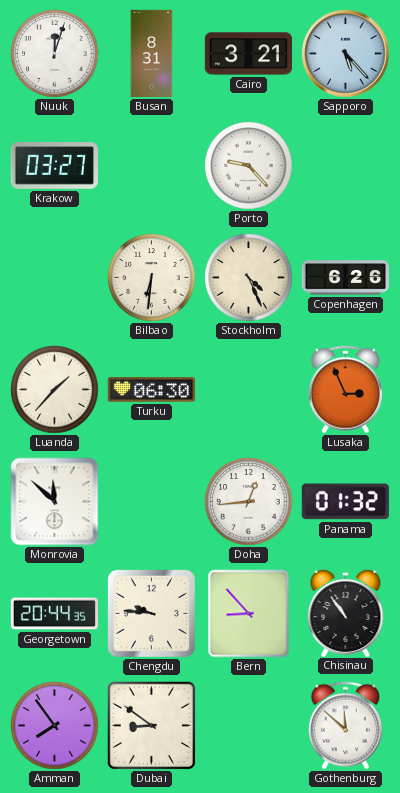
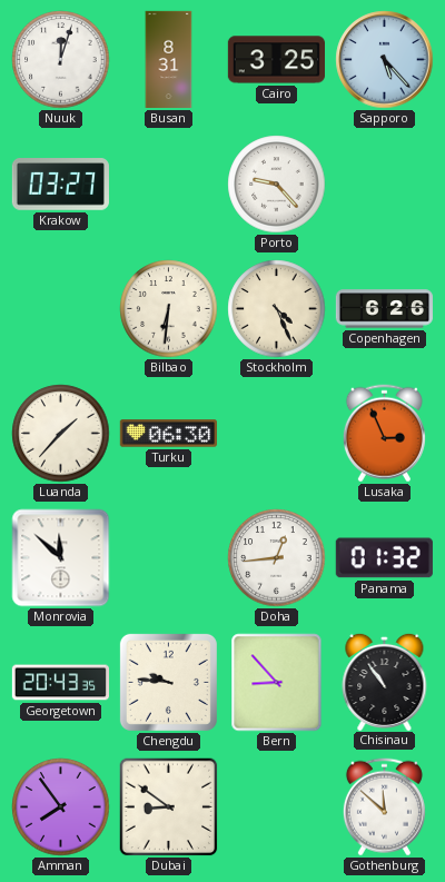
Cairo: 3:21 -> 3:25
Georgetown: 20:44 -> 20:43
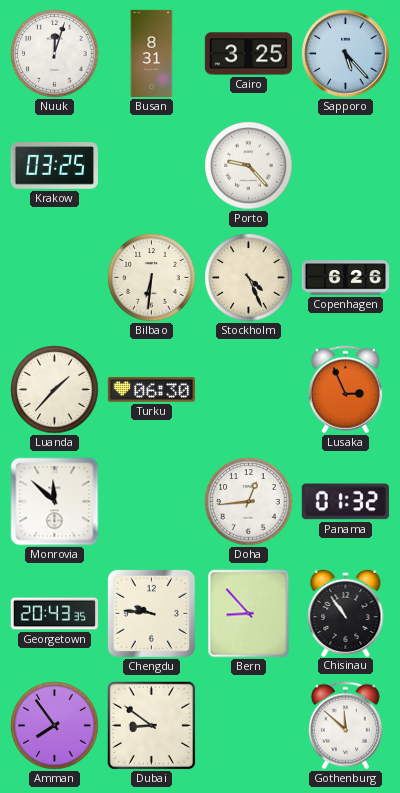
Krakow: 03:27 -> 03:25
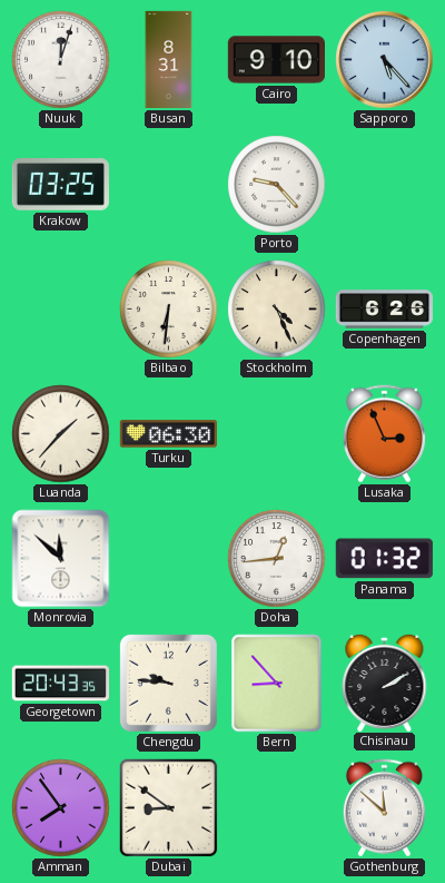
Cairo: 3:25 -> 9:10
Chisinau: 10:54 -> 2:10
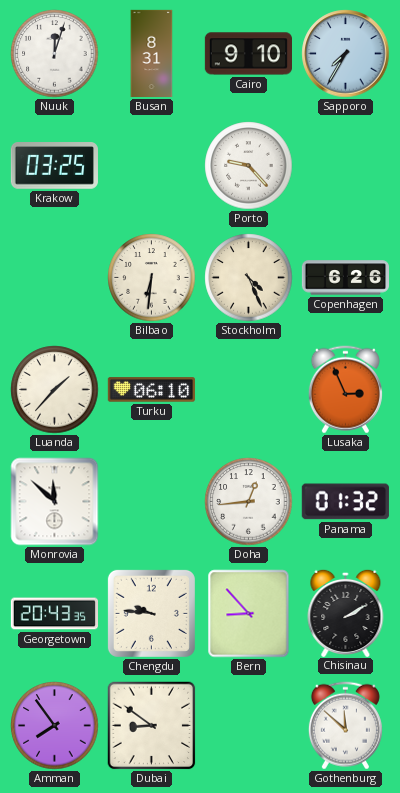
Sapporo: 5:23 -> 7:35
Turku: 06:30 -> 06:10
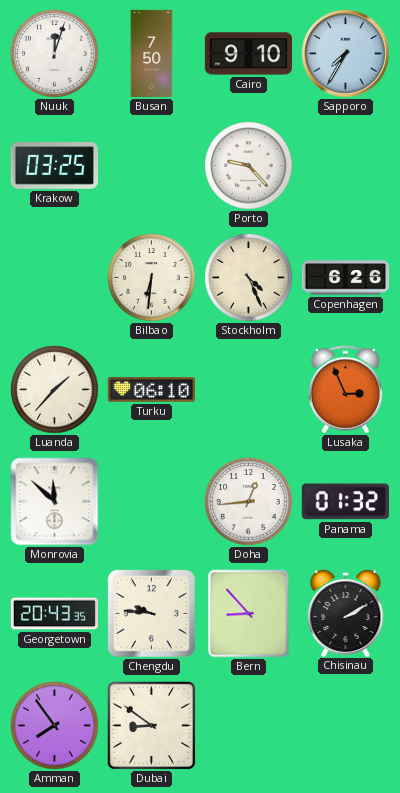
Busan: 8:31 -> 7:50
Gothenburg: 11:52 -> none
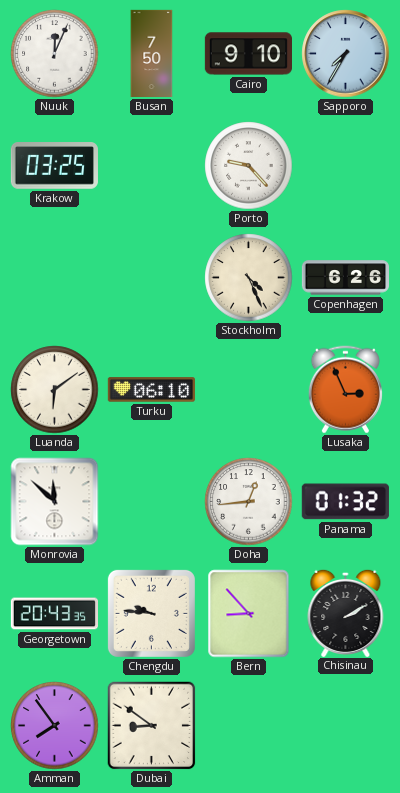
Nuuk: 12:03 -> 12:04
Bilbao: 6:31 -> none
Luanda: 1:37 -> 6:09
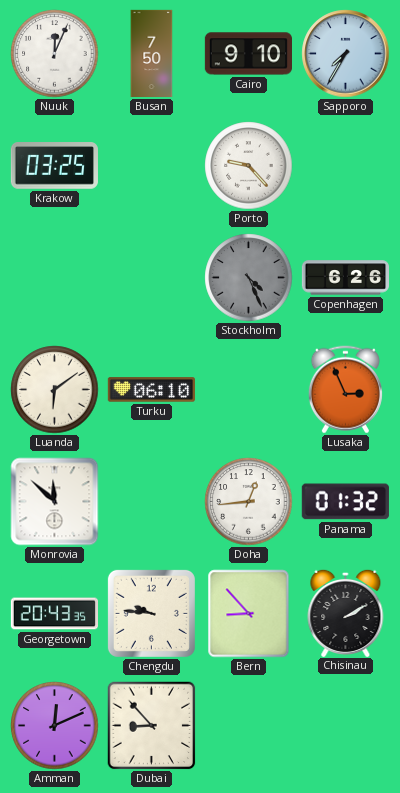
Stockholm dial: cream -> grey
Amman: 7:54 -> 12:11
Dubai: 8:51 -> 8:53
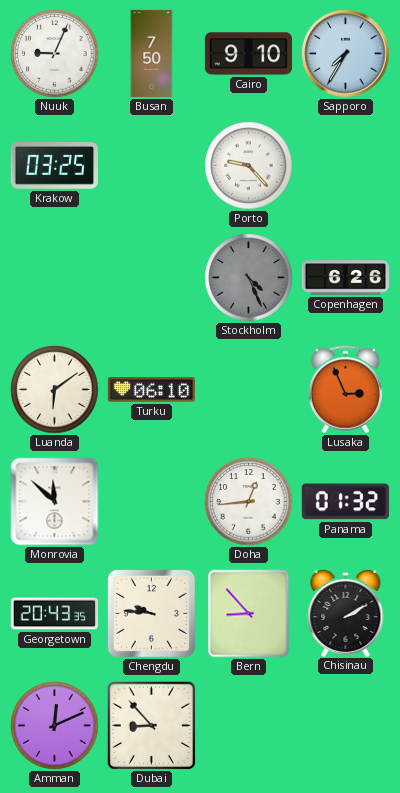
Nuuk: 12:04 -> 9:04
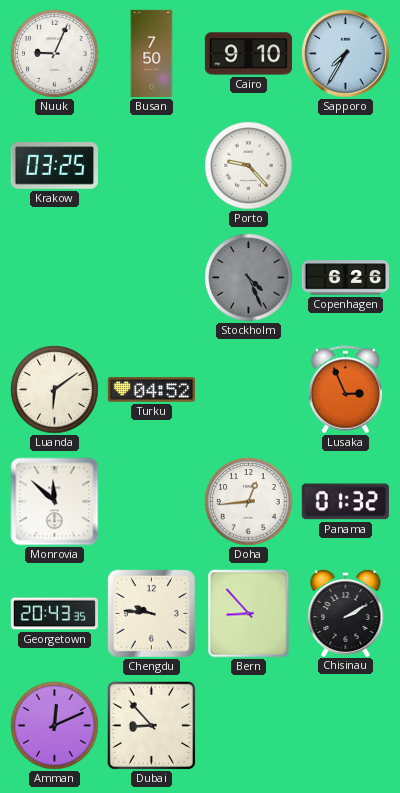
Turku: 06:10 -> 04:52
